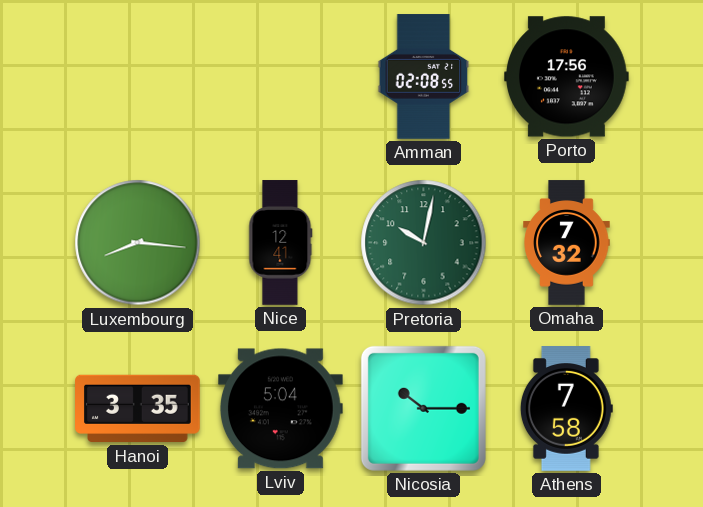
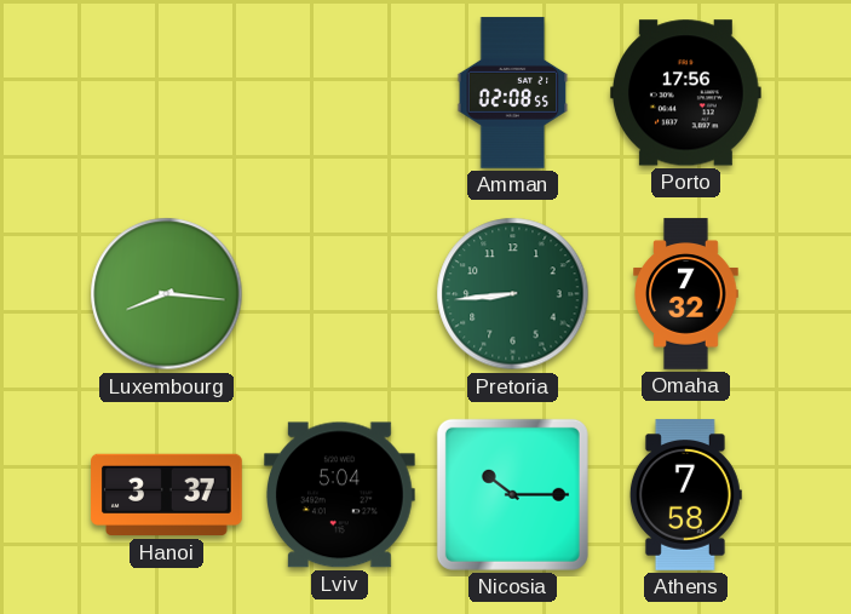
Nice: 12:41 -> none
Pretoria: 10:02 -> 8:44
Hanoi: 3:35 -> 3:37
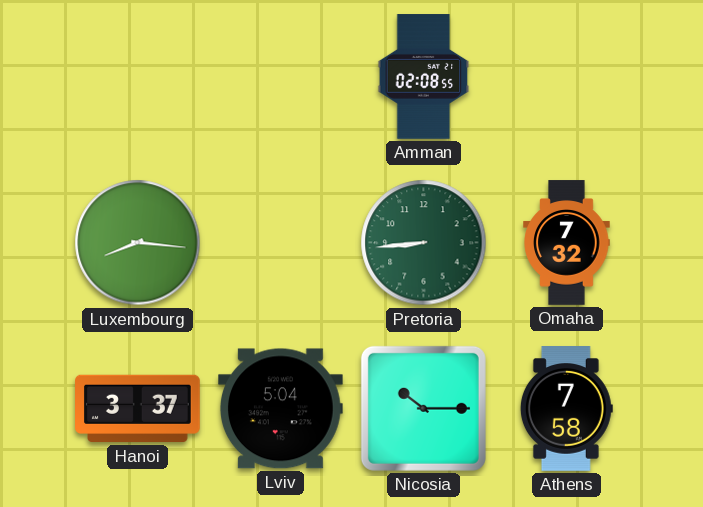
Porto: 17:56 -> none
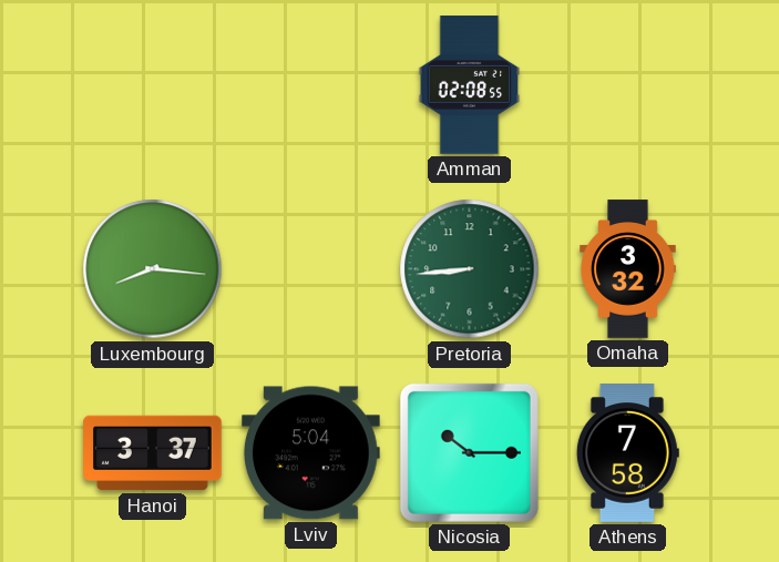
Omaha: 7:32 -> 3:32
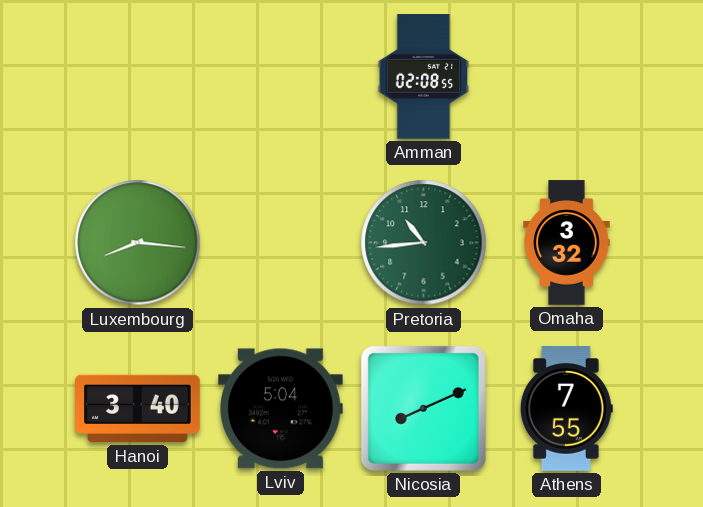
Pretoria: 8:44 -> 10:44
Hanoi: 3:37 -> 3:40
Nicosia: 10:15 -> 8:11
Athens: 7:58 -> 7:55
